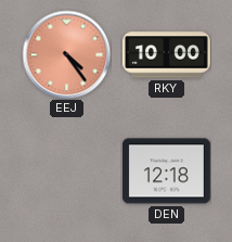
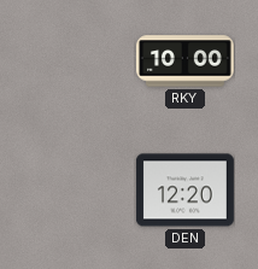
EEJ: 4:24 -> none
DEN: 12:18 -> 12:20
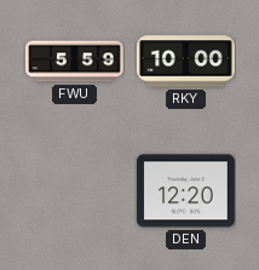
FWU: none -> 5:59
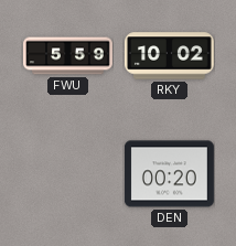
RKY: 10:00 -> 10:02
DEN: 12:20 -> 00:20
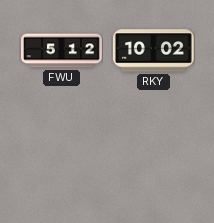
FWU: 5:59 -> 5:12
DEN: 00:20 -> none
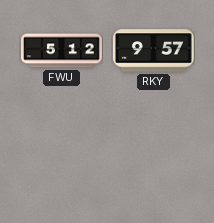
RKY: 10:02 -> 9:57
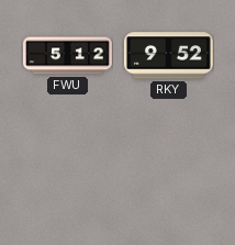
RKY: 9:57 -> 9:52
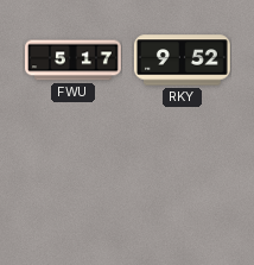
FWU: 5:12 -> 5:17
